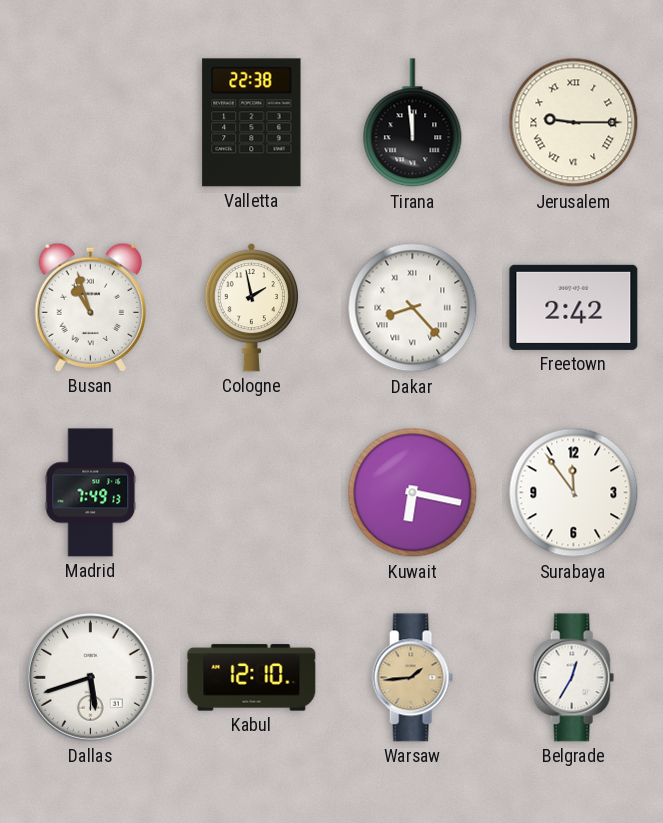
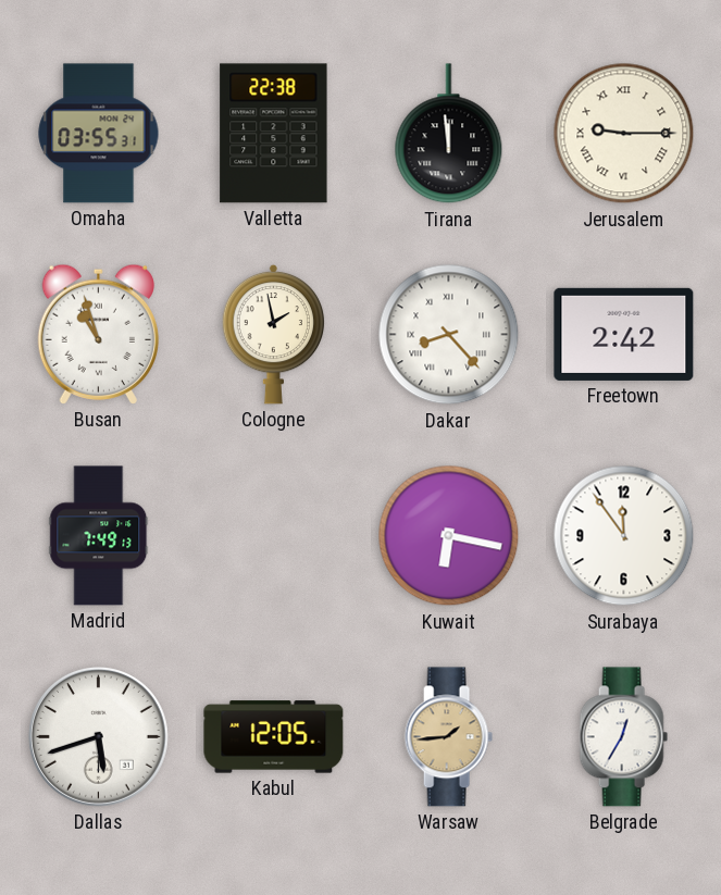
Omaha: none -> 03:55
Kabul: 12:10 -> 12:05
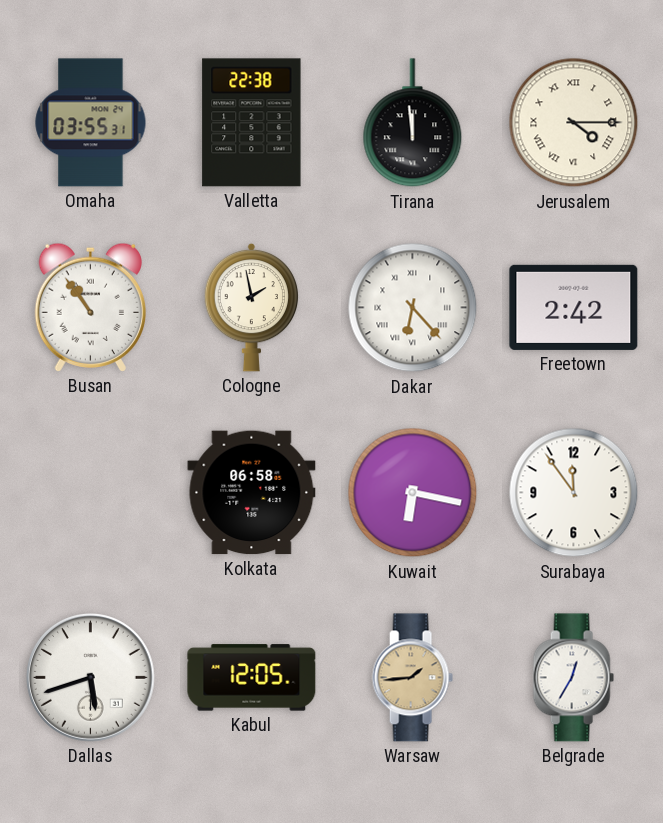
Jerusalem: 9:15 -> 4:15
Busan: 10:57 -> 10:54
Dakar: 8:23 -> 6:23
Madrid: 7:49 -> none
Kolkata: none -> 06:58
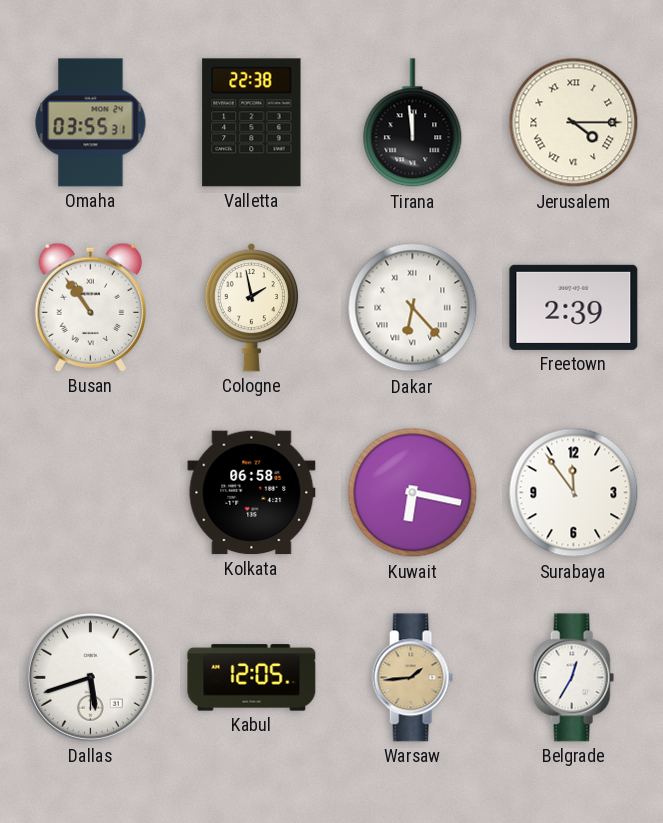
Freetown: 2:42 -> 2:39
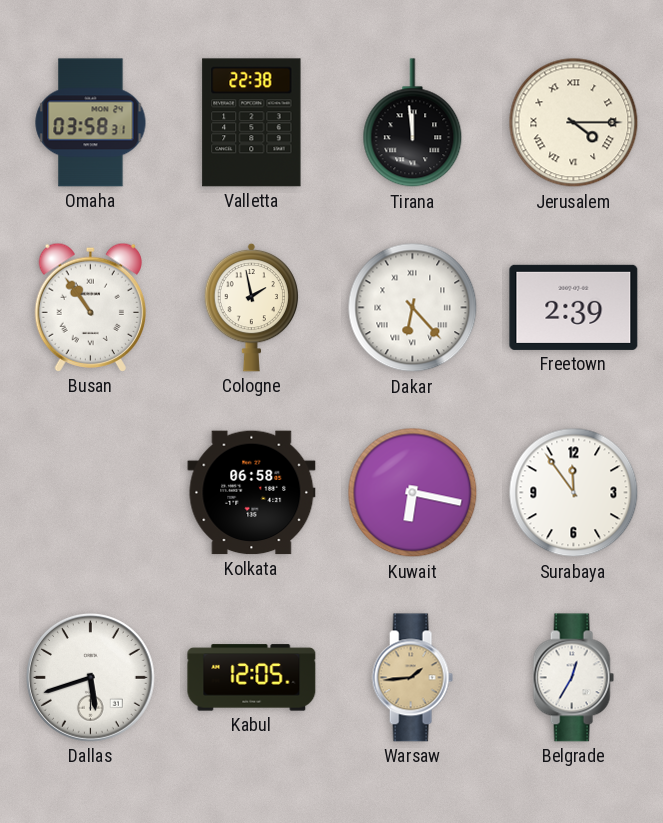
Omaha: 03:55 -> 03:58
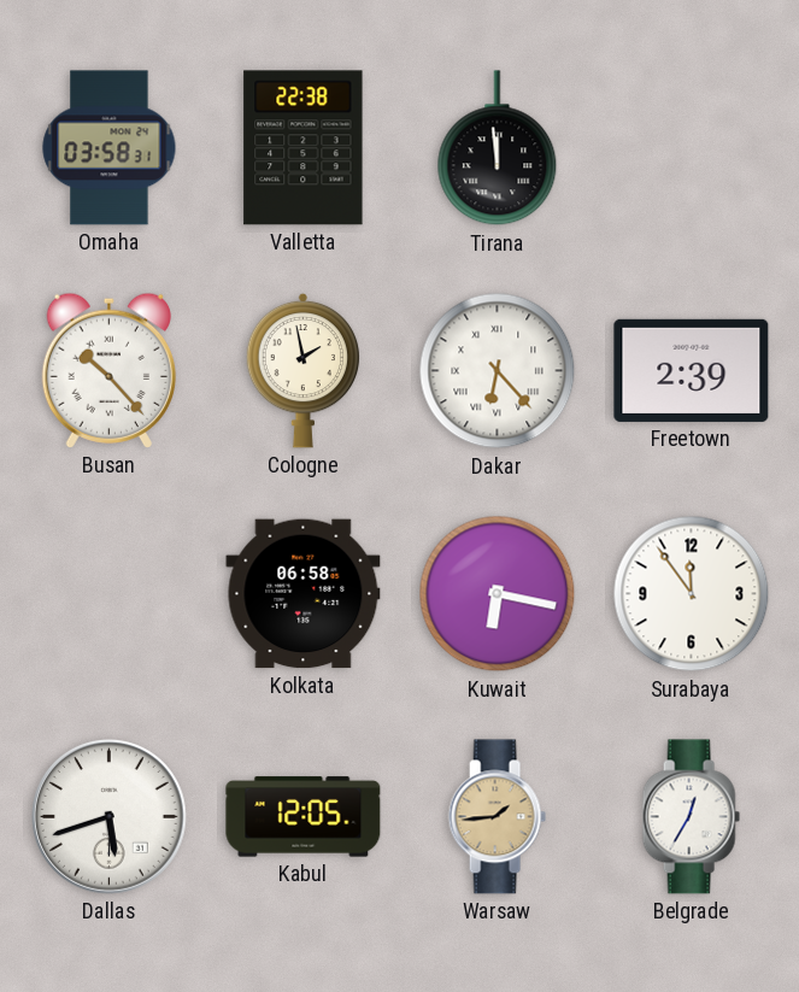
Jerusalem: 4:15 -> none
Busan: 10:54 -> 10:23
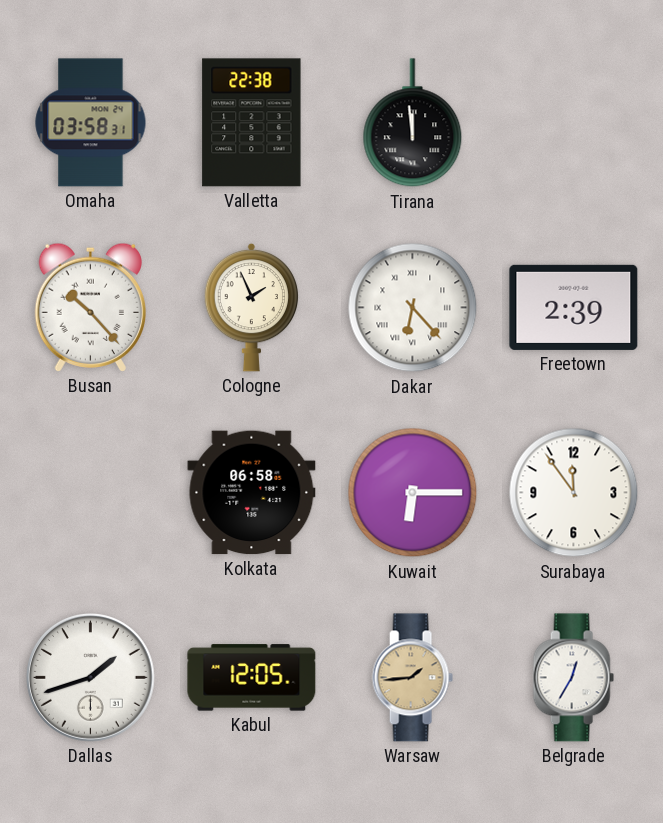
Cologne: 1:58 -> 1:56
Kuwait: 6:17 -> 6:15
Dallas: 5:42 -> 1:42
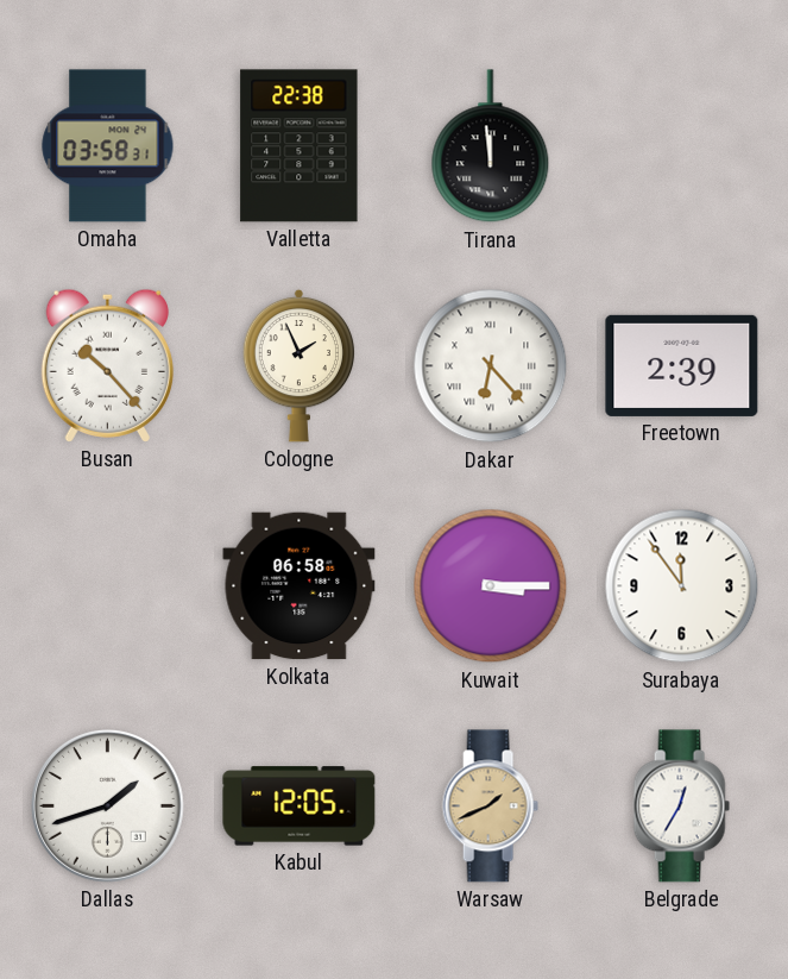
Kuwait: 6:15 -> 3:15
Warsaw: 1:44 -> 1:41
